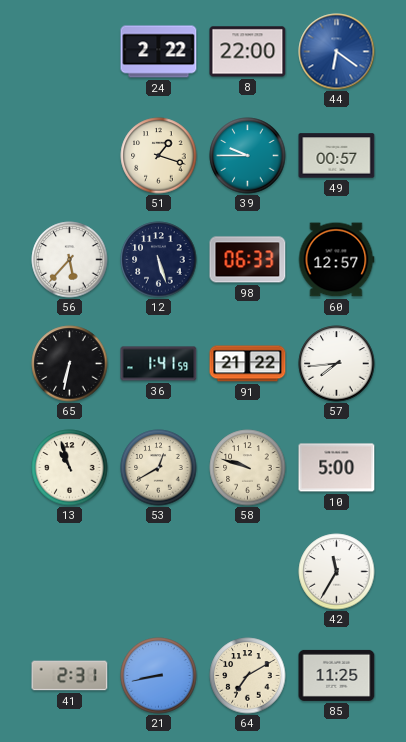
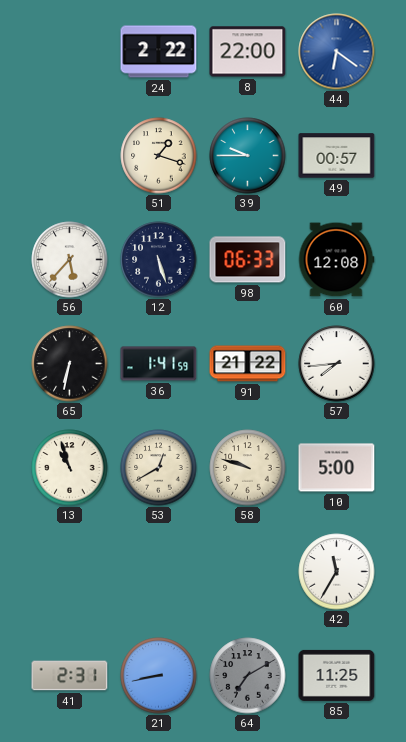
60: 12:57 -> 12:08
64 dial: cream -> grey
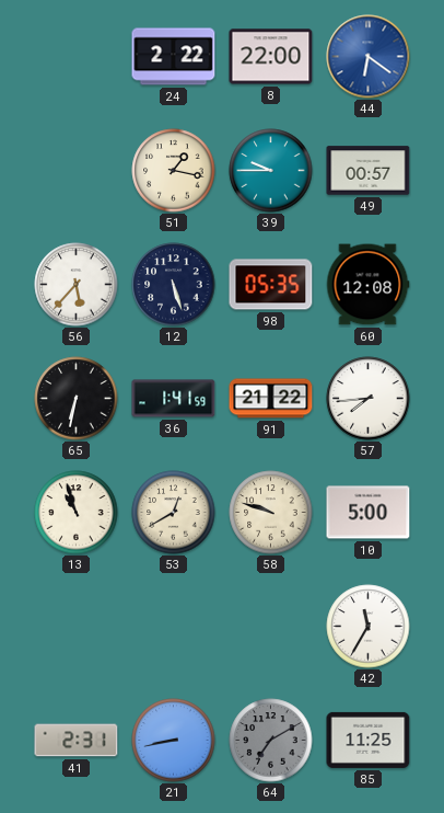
51: 1:18 -> 1:17
98: 06:33 -> 05:35
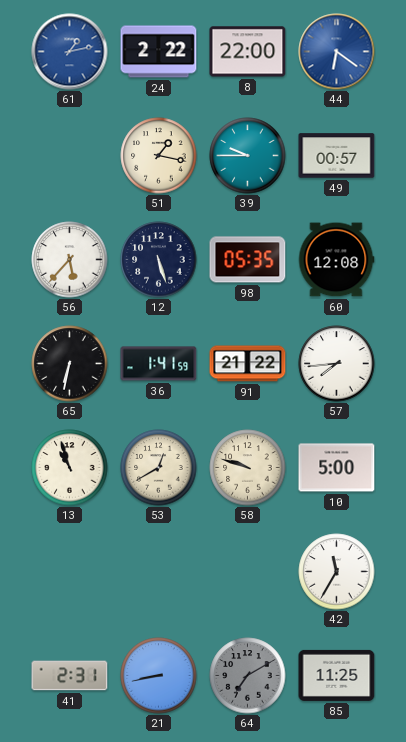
61: none -> 1:13
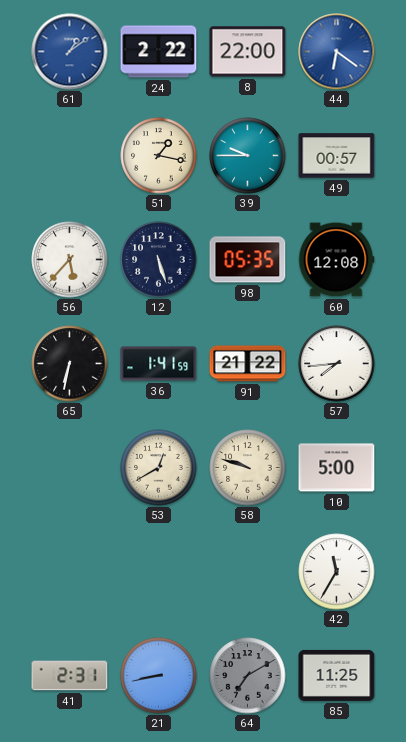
61: 1:13 -> 1:09
13: 10:57 -> none
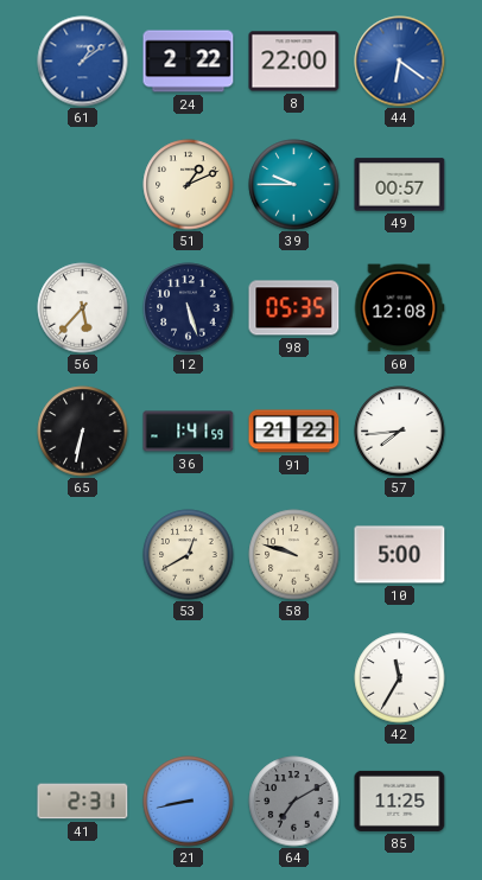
51: 1:17 -> 1:11
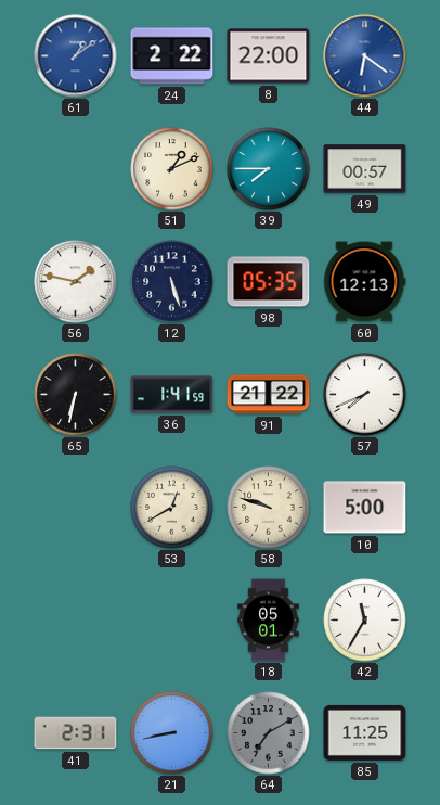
39: 9:45 -> 7:45
56: 5:37 -> 1:47
60: 12:08 -> 12:13
57: 7:44 -> 7:41
18: none -> 05:01
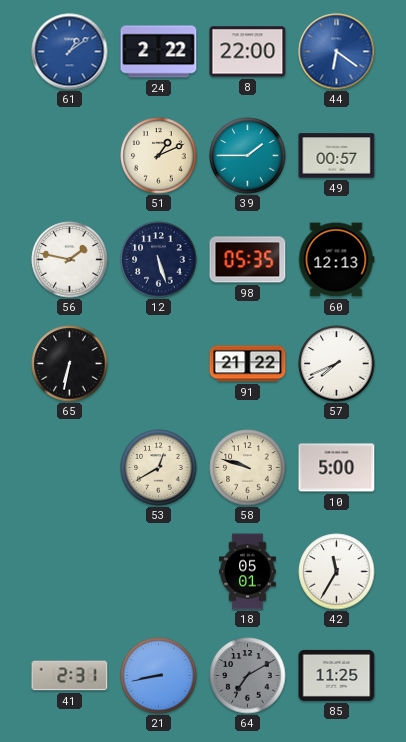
39: 7:45 -> 1:45
36: 1:41 -> none
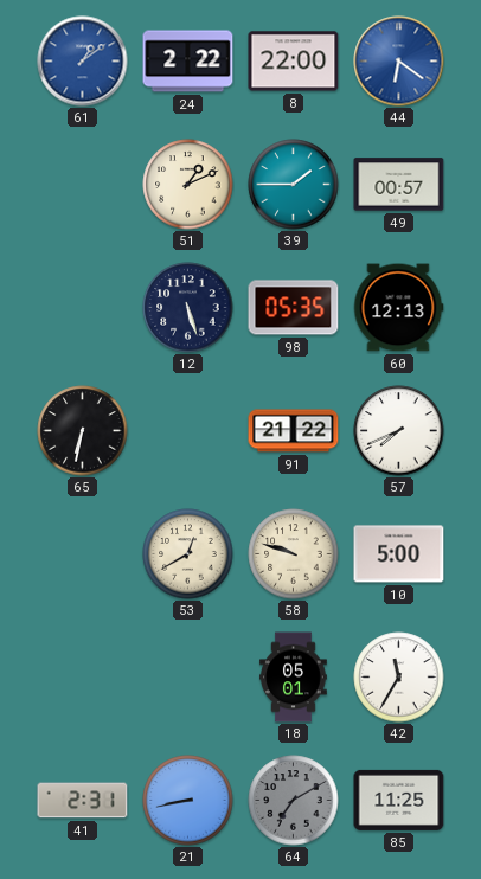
56: 1:47 -> none
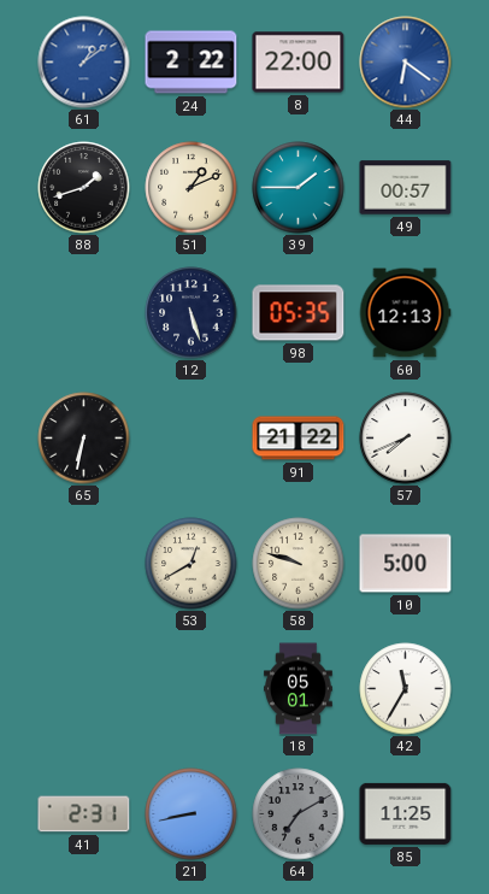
88: none -> 1:42
